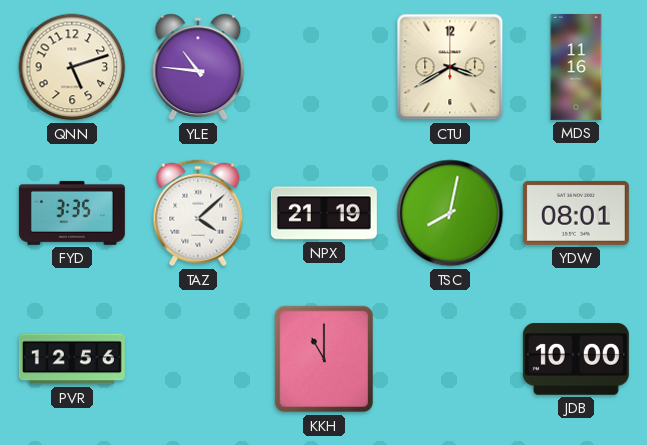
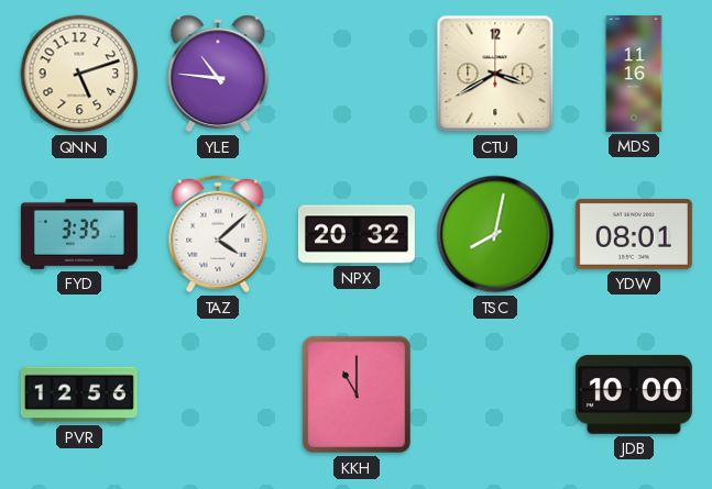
NPX: 21:19 -> 20:32
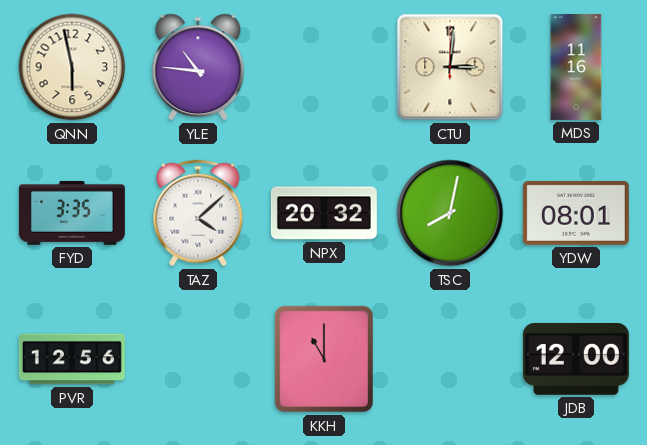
QNN: 5:12 -> 5:58
CTU: 3:40 -> 3:01
JDB: 10:00 -> 12:00
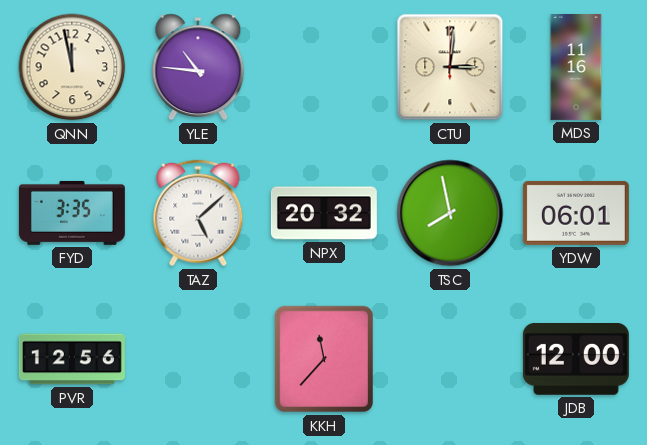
QNN: 5:58 -> 11:58
TAZ: 4:08 -> 5:08
TSC: 8:02 -> 7:58
YDW: 08:01 -> 06:01
KKH: 11:00 -> 11:37
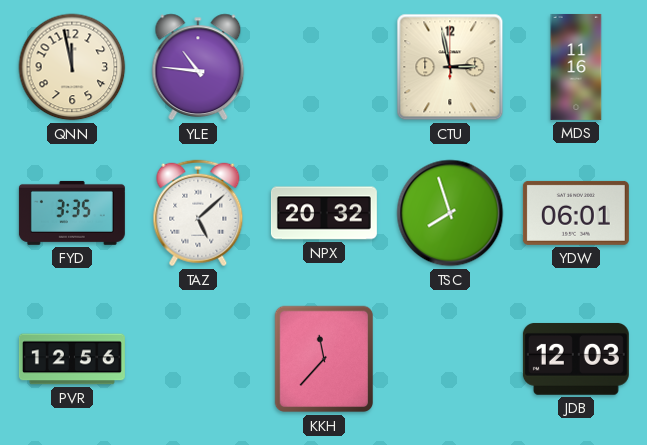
CTU: 3:01 -> 2:58
TSC: 7:58 -> 7:57
JDB: 12:00 -> 12:03
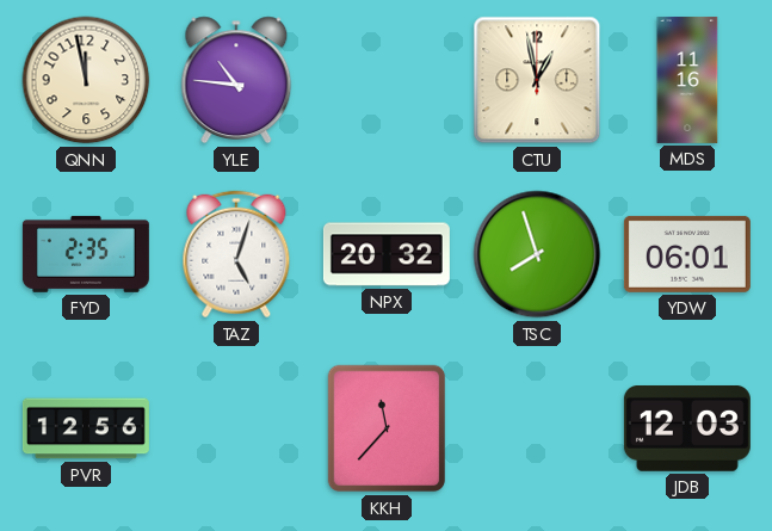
CTU: 2:58 -> 12:58
FYD: 3:35 -> 2:35
TAZ: 5:08 -> 5:03
